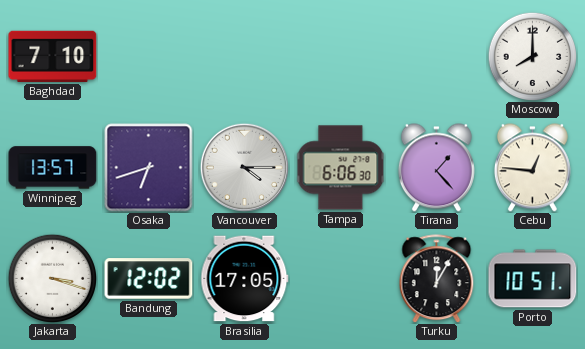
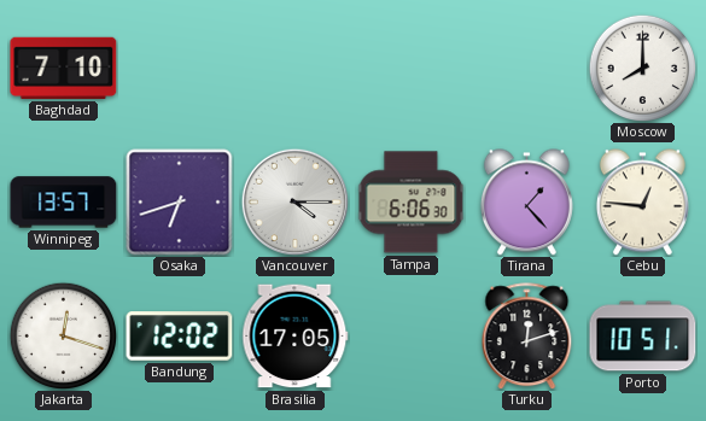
Jakarta: 3:18 -> 12:18
Turku: 12:05 -> 12:12
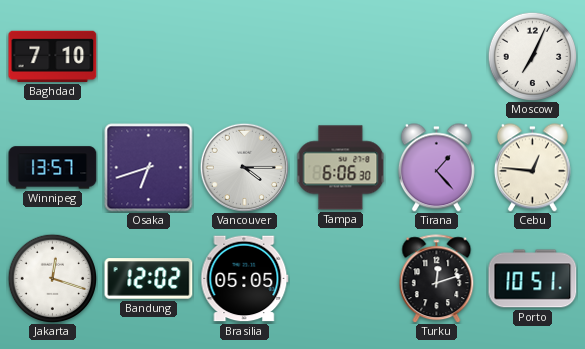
Moscow: 8:00 -> 7:04
Brasilia: 17:05 -> 05:05
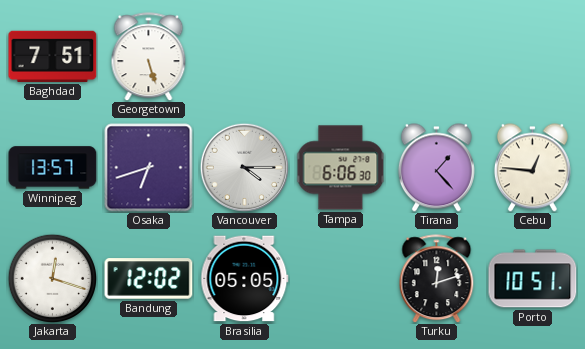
Baghdad: 7:10 -> 7:51
Georgetown: none -> 5:27
Moscow: 7:04 -> none
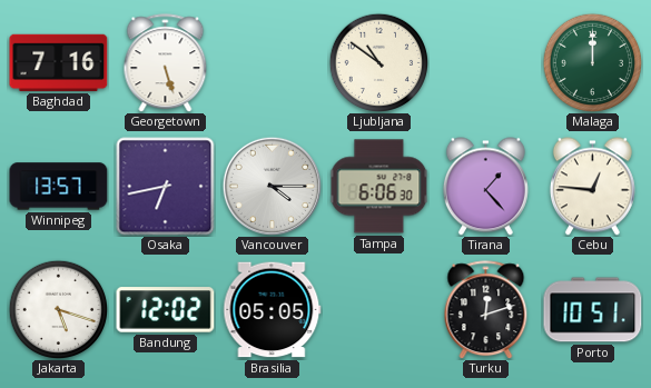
Baghdad: 7:51 -> 7:16
Ljubljana: none -> 10:51
Malaga: none -> 12:00
Osaka: 6:42 -> 6:43
Jakarta: 12:18 -> 5:18
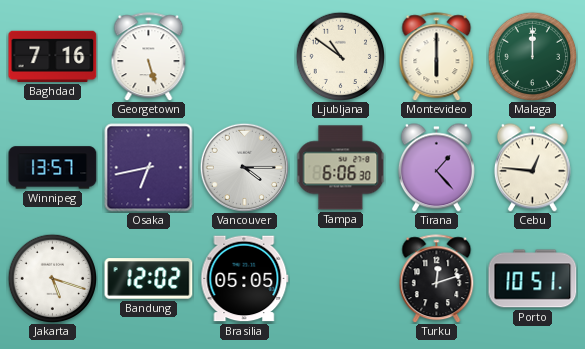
Montevideo: none -> 6:00
